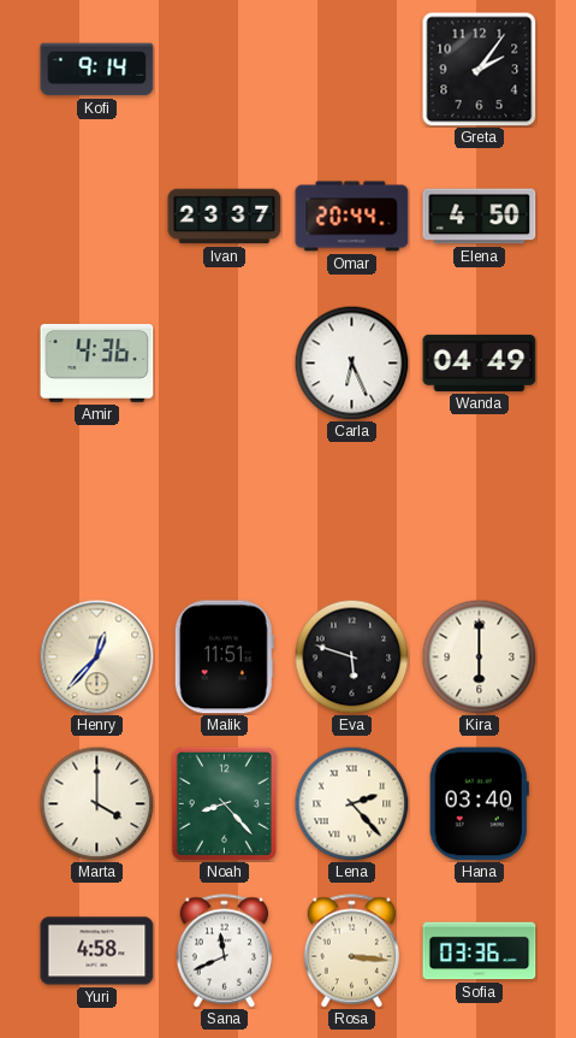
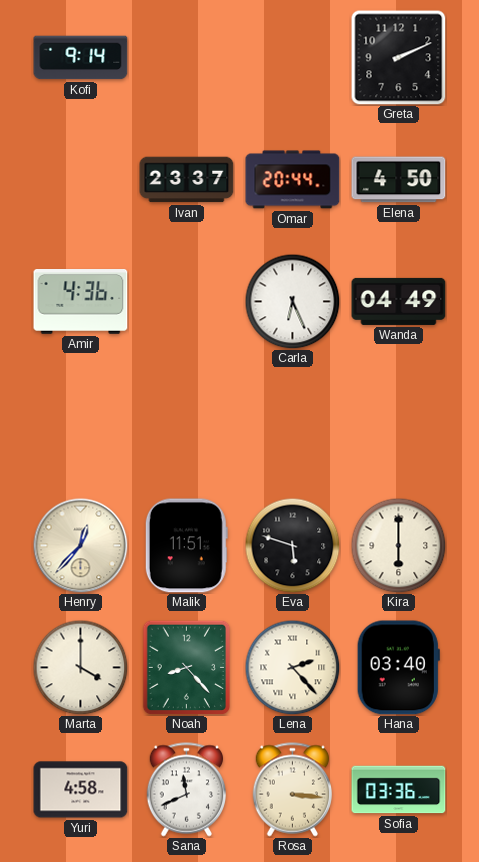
Greta: 2:06 -> 2:11
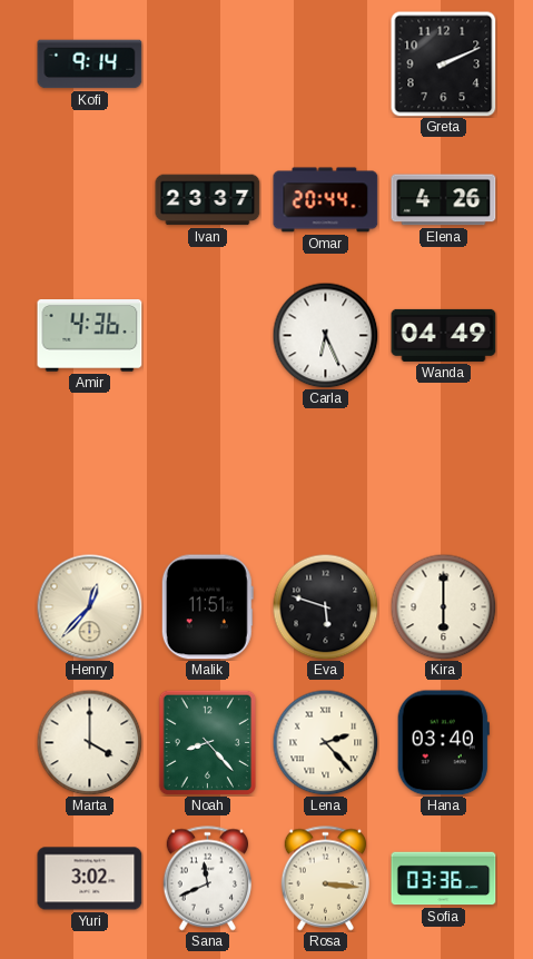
Elena: 4:50 -> 4:26
Yuri: 4:58 -> 3:02
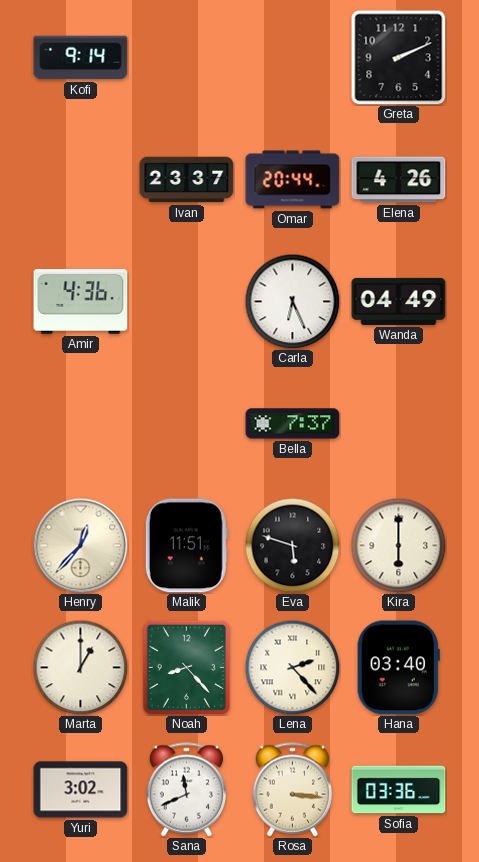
Bella: none -> 7:37
Marta: 4:00 -> 1:00
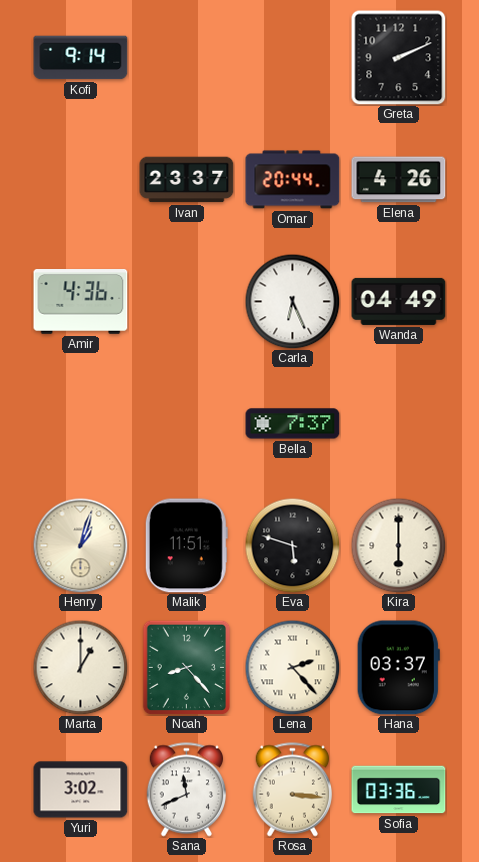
Henry: 12:37 -> 1:03
Hana: 03:40 -> 03:37
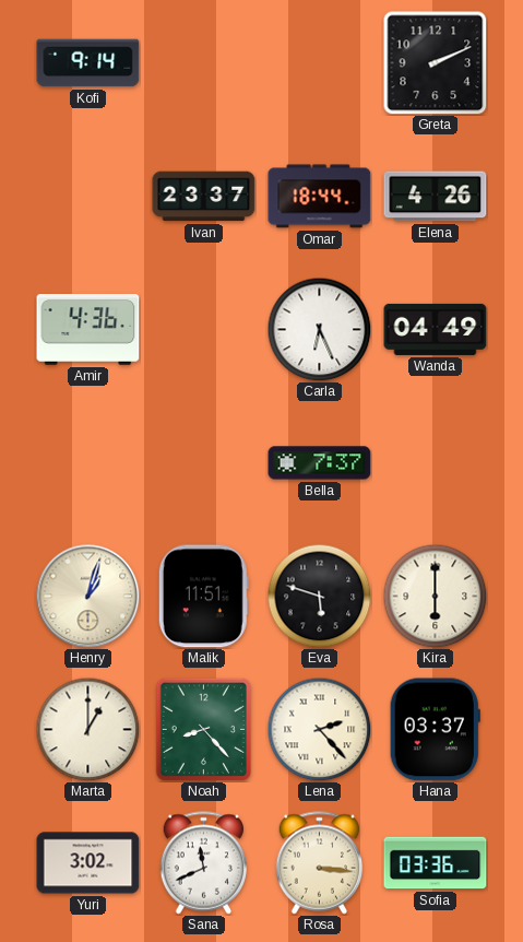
Omar: 20:44 -> 18:44
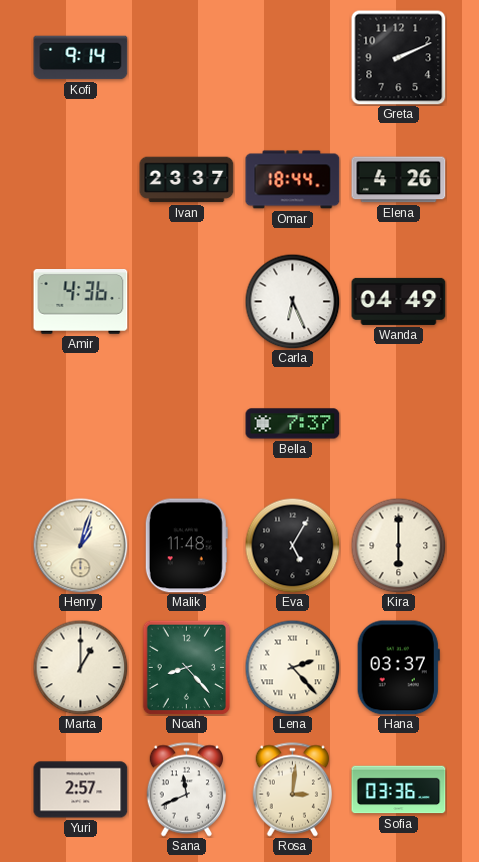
Malik: 11:51 -> 11:48
Eva: 5:48 -> 5:05
Yuri: 3:02 -> 2:57
Rosa: 3:16 -> 3:01
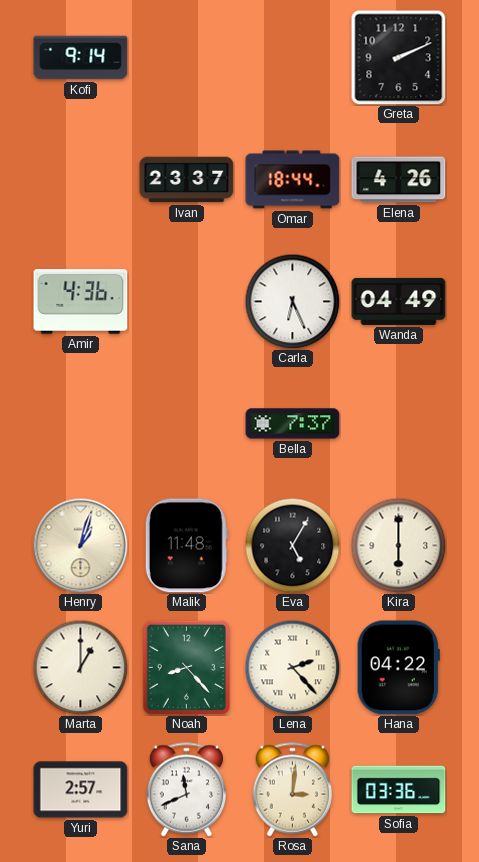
Hana: 03:37 -> 04:22
